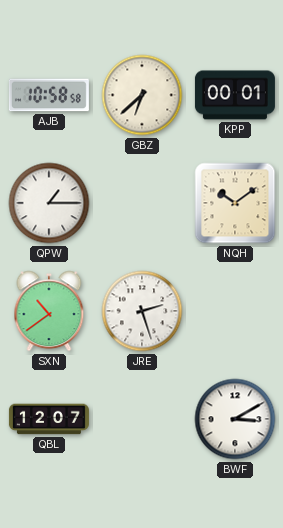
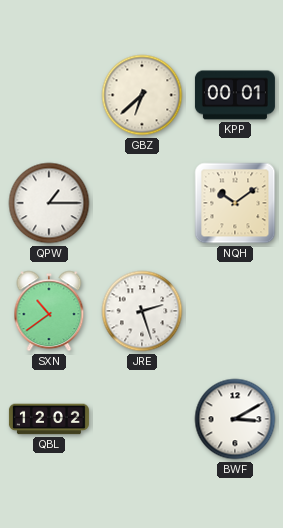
AJB: 10:58 -> none
QBL: 12:07 -> 12:02
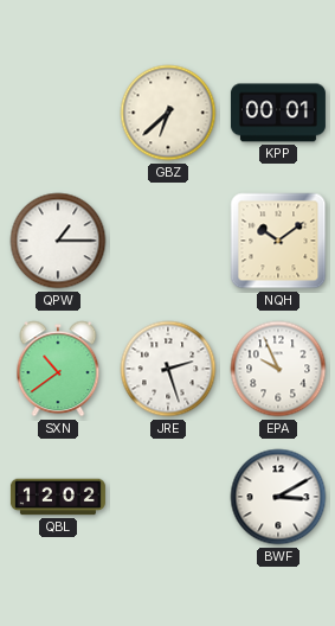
EPA: none -> 9:56
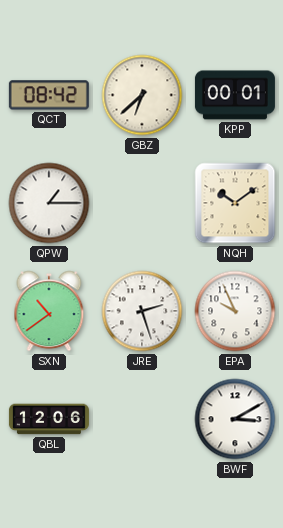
QCT: none -> 08:42
QBL: 12:02 -> 12:06
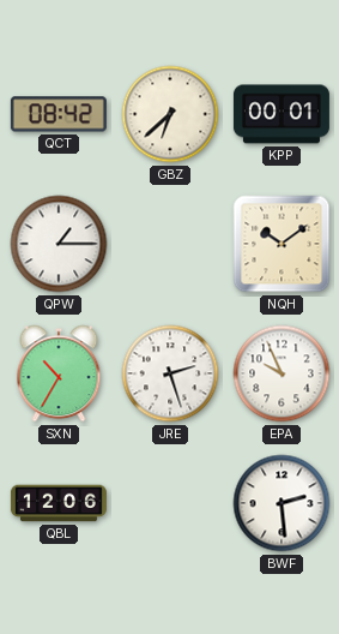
SXN: 10:39 -> 10:35
BWF: 3:10 -> 2:29
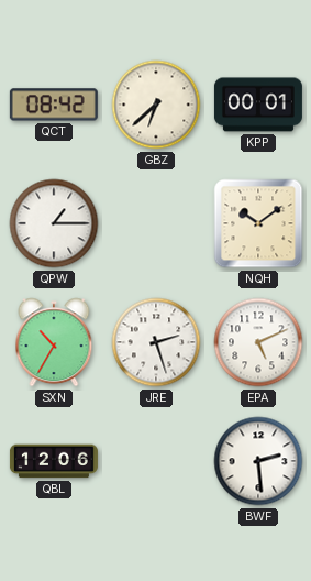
EPA: 9:56 -> 5:11
